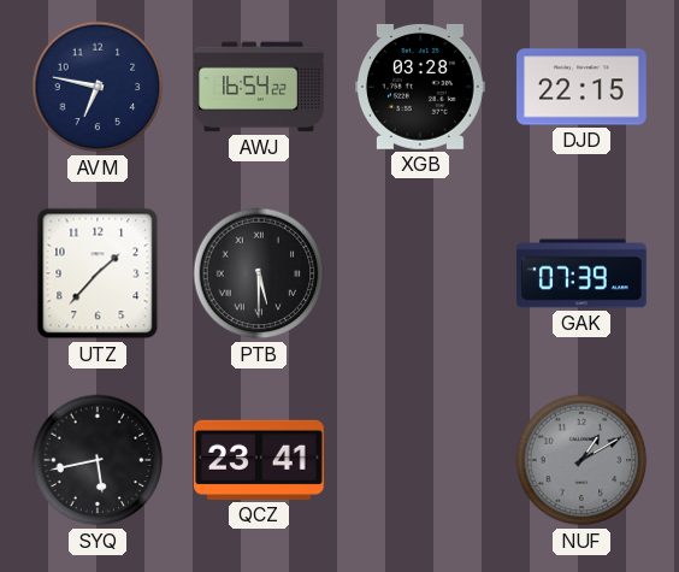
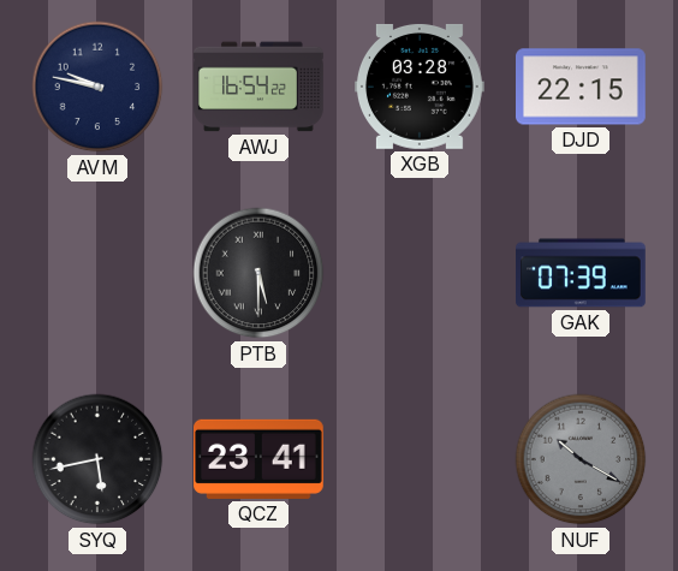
AVM: 6:47 -> 9:47
UTZ: 1:37 -> none
NUF: 1:10 -> 10:20
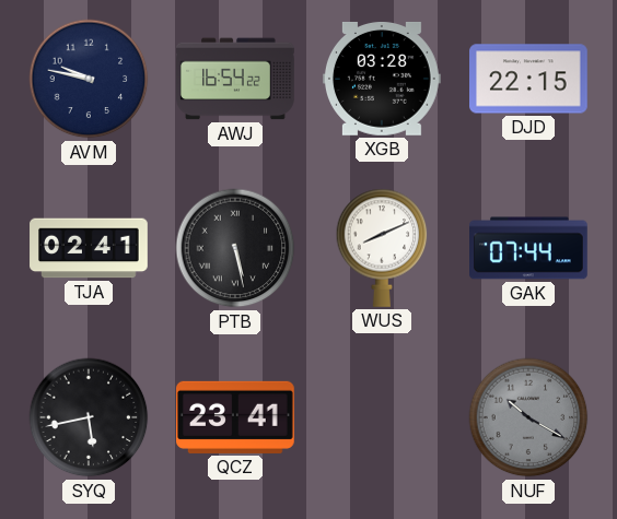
TJA: none -> 02:41
PTB: 5:30 -> 5:28
WUS: none -> 8:11
GAK: 07:39 -> 07:44
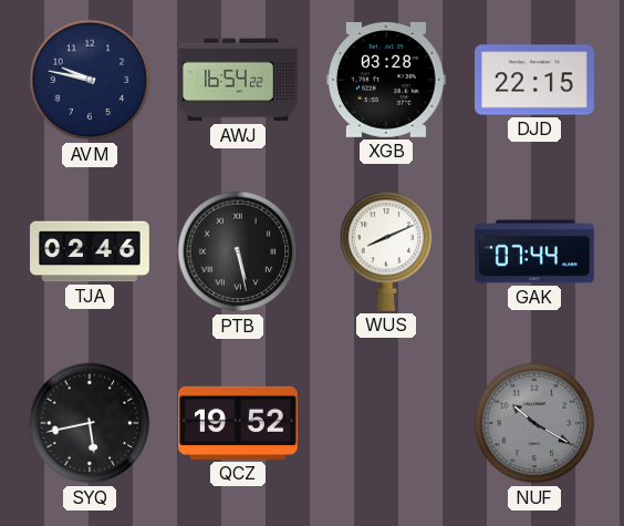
TJA: 02:41 -> 02:46
QCZ: 23:41 -> 19:52
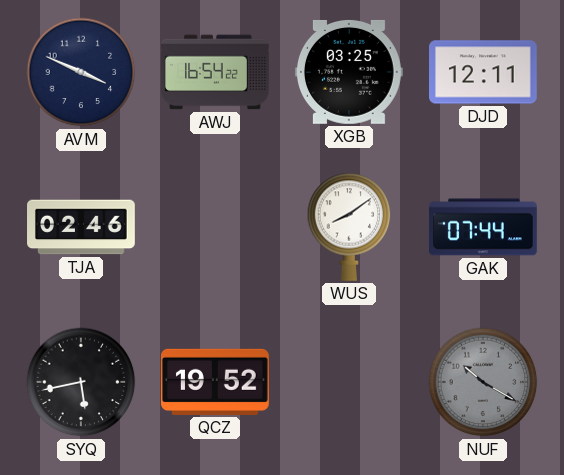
AVM: 9:47 -> 3:49
XGB: 03:28 -> 03:25
DJD: 22:15 -> 12:11
PTB: 5:28 -> none
WUS: 8:11 -> 8:09
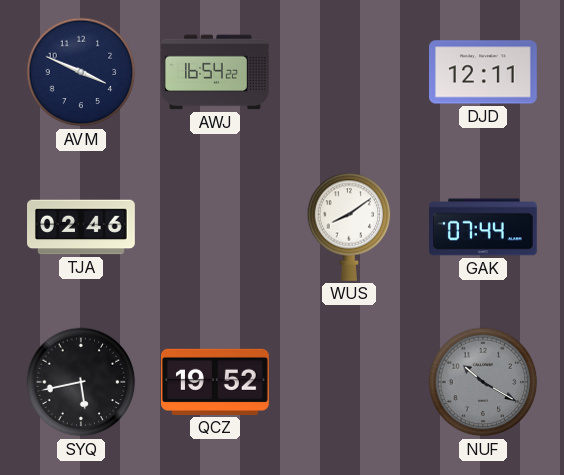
XGB: 03:25 -> none
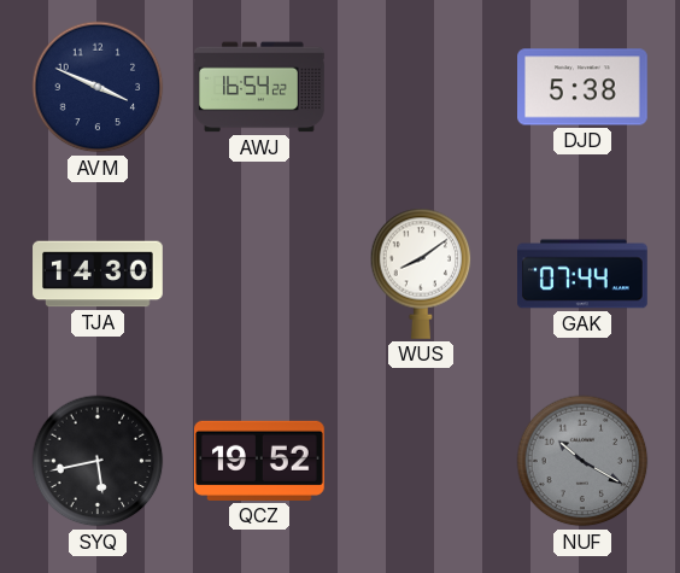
DJD: 12:11 -> 5:38
TJA: 02:46 -> 14:30
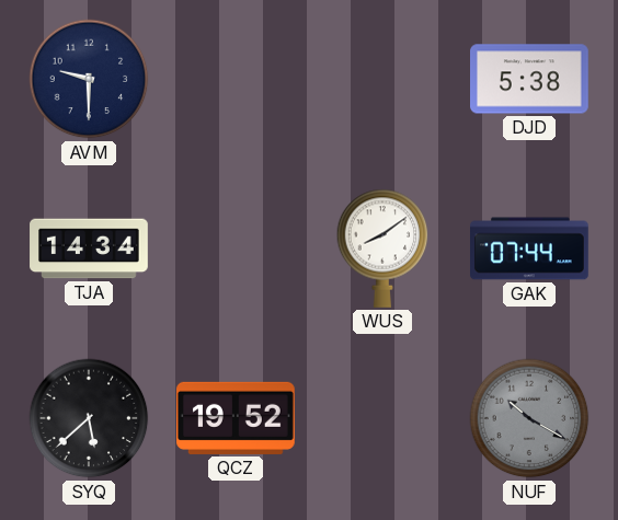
AVM: 3:49 -> 9:30
AWJ: 16:54 -> none
TJA: 14:30 -> 14:34
SYQ: 5:43 -> 5:38
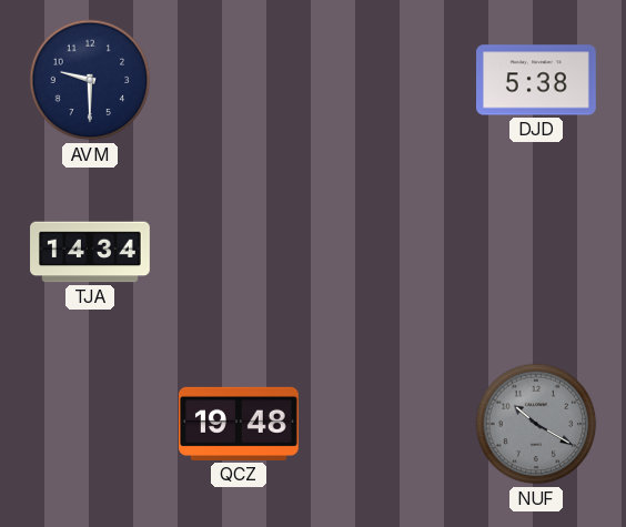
WUS: 8:09 -> none
GAK: 07:44 -> none
SYQ: 5:38 -> none
QCZ: 19:52 -> 19:48
